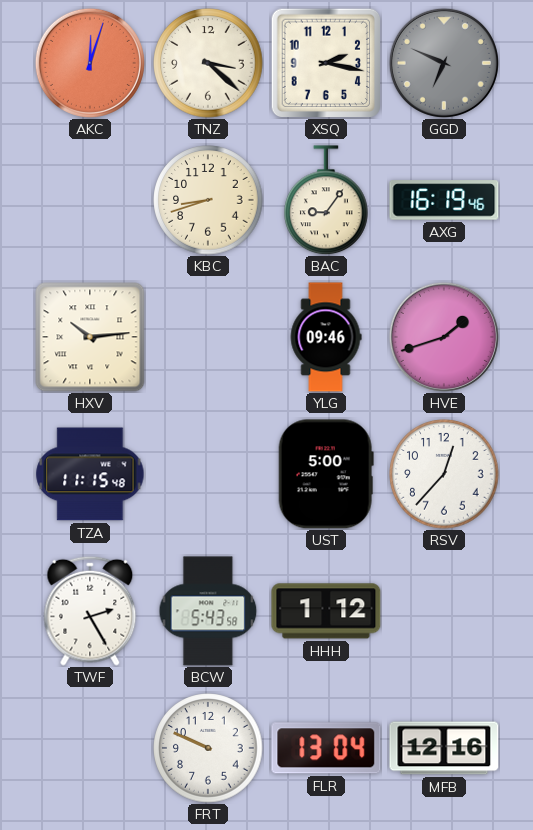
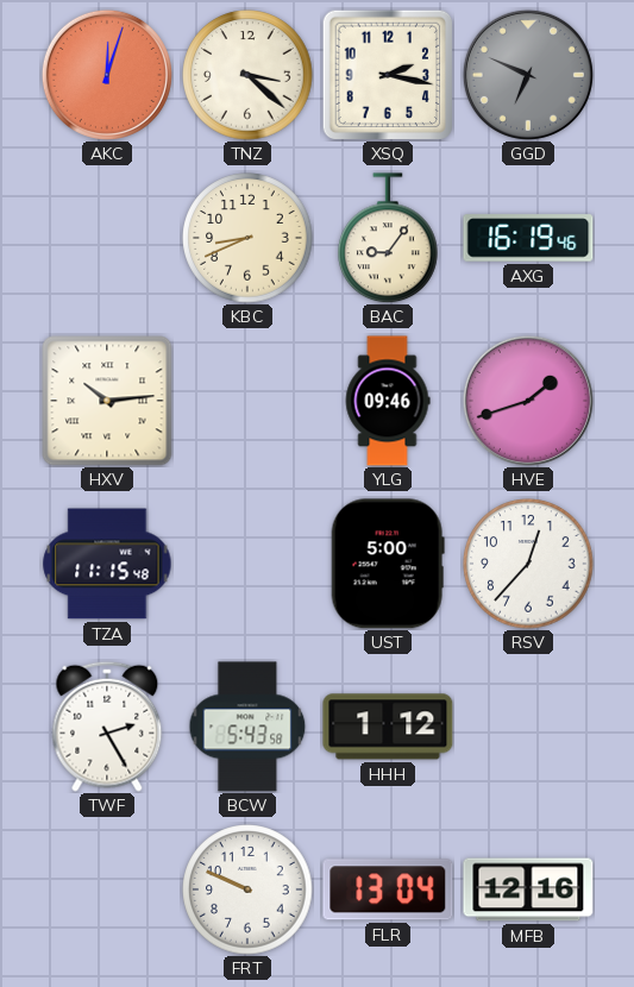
KBC: 8:42 -> 8:41
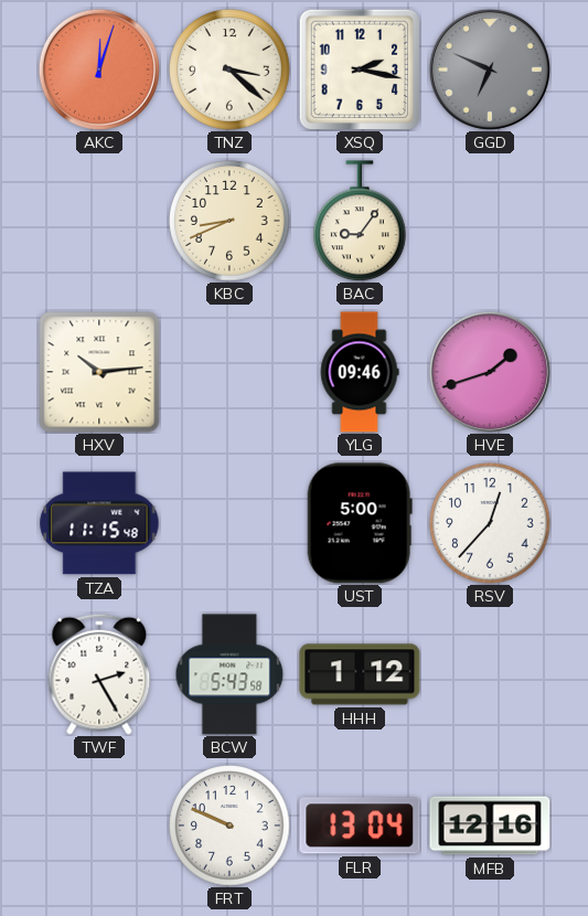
AXG: 16:19 -> none
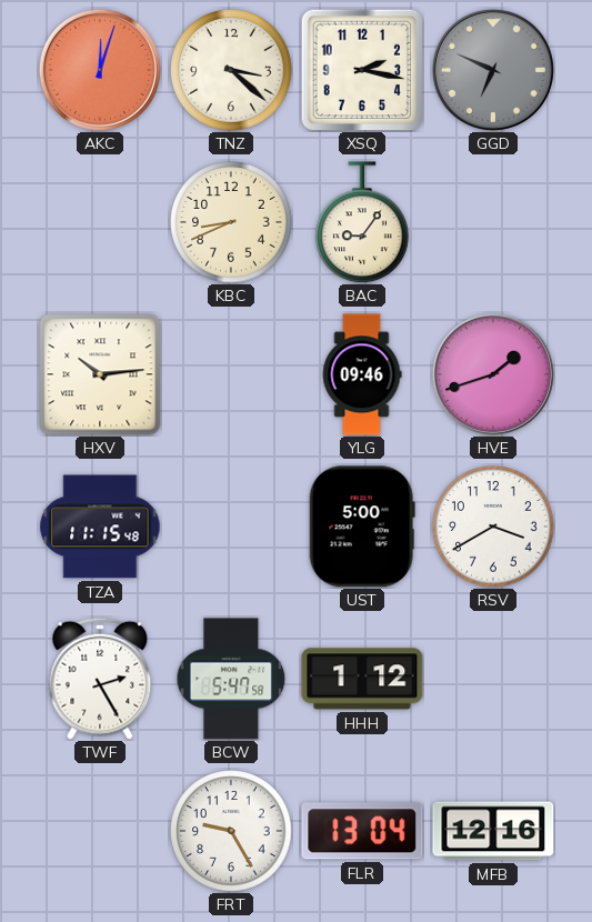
RSV: 12:37 -> 3:40
BCW: 5:43 -> 5:47
FRT: 9:49 -> 9:25
